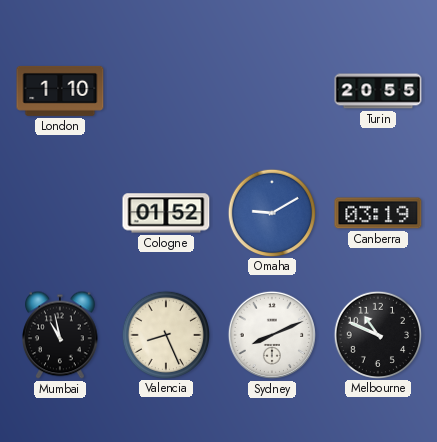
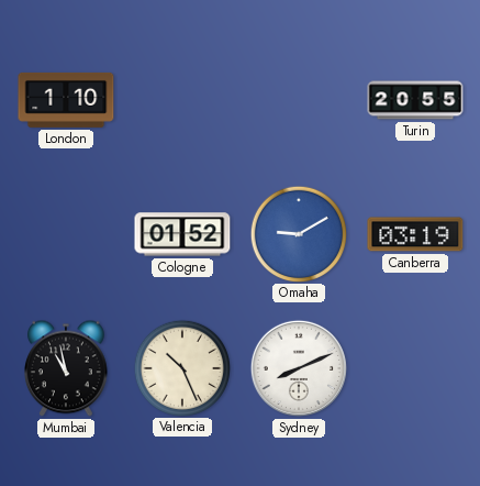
Valencia: 8:26 -> 10:26
Melbourne: 10:49 -> none
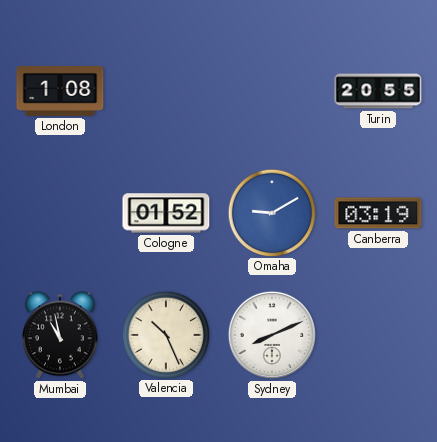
London: 1:10 -> 1:08
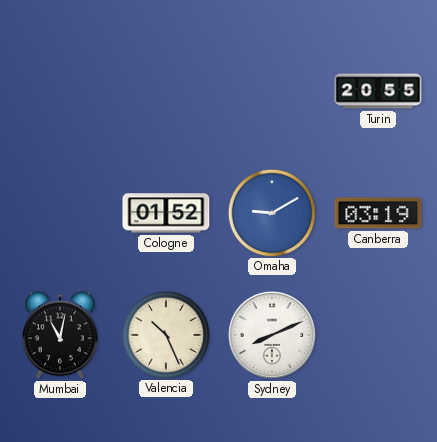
London: 1:08 -> none
Mumbai: 10:58 -> 11:02
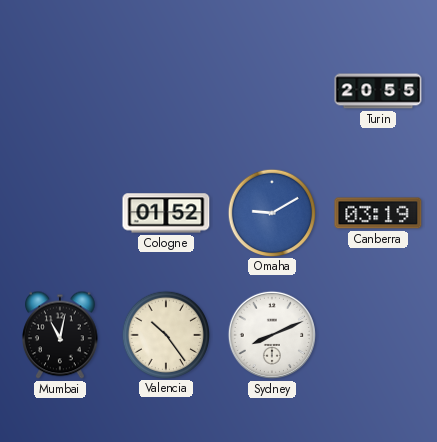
Valencia: 10:26 -> 10:24
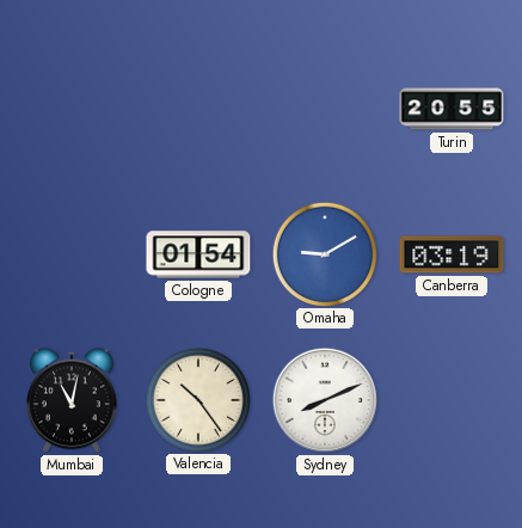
Cologne: 01:52 -> 01:54
